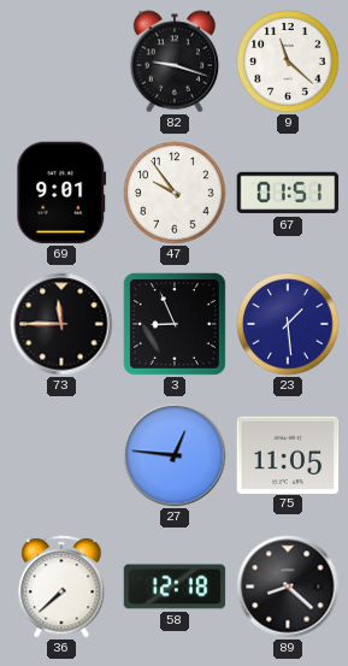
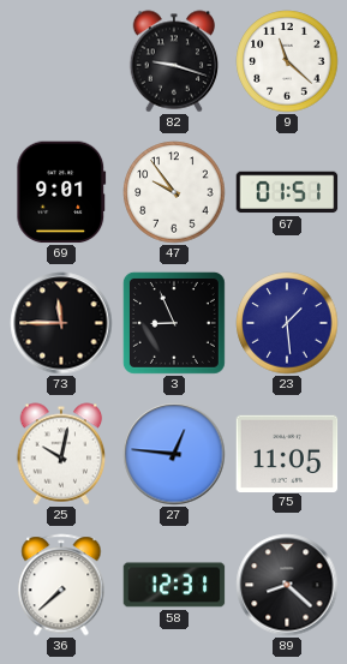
25: none -> 10:02
58: 12:18 -> 12:31
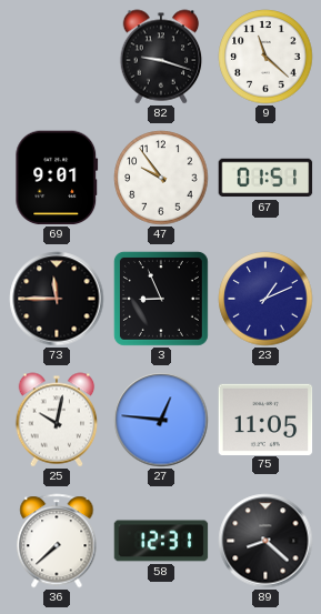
23: 1:29 -> 1:11
